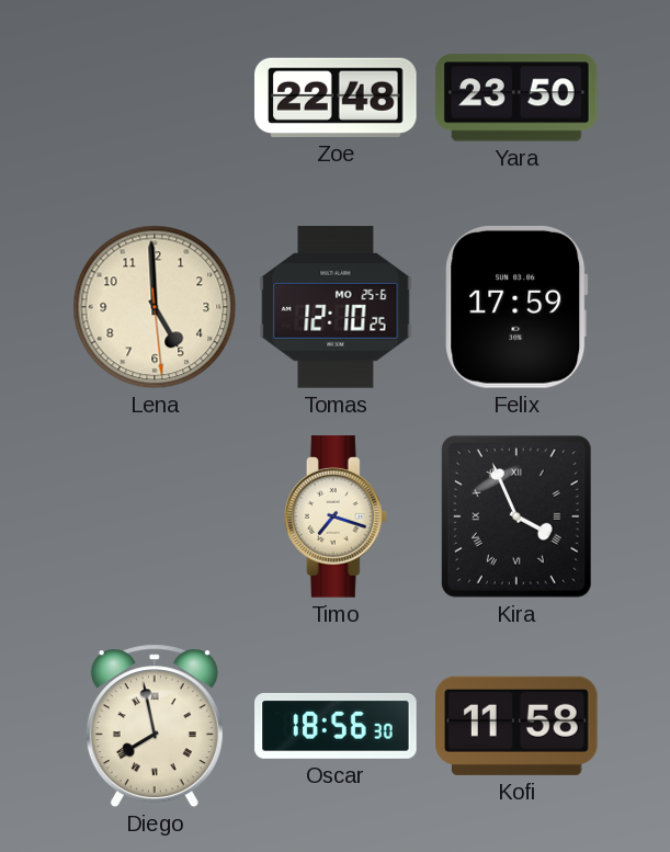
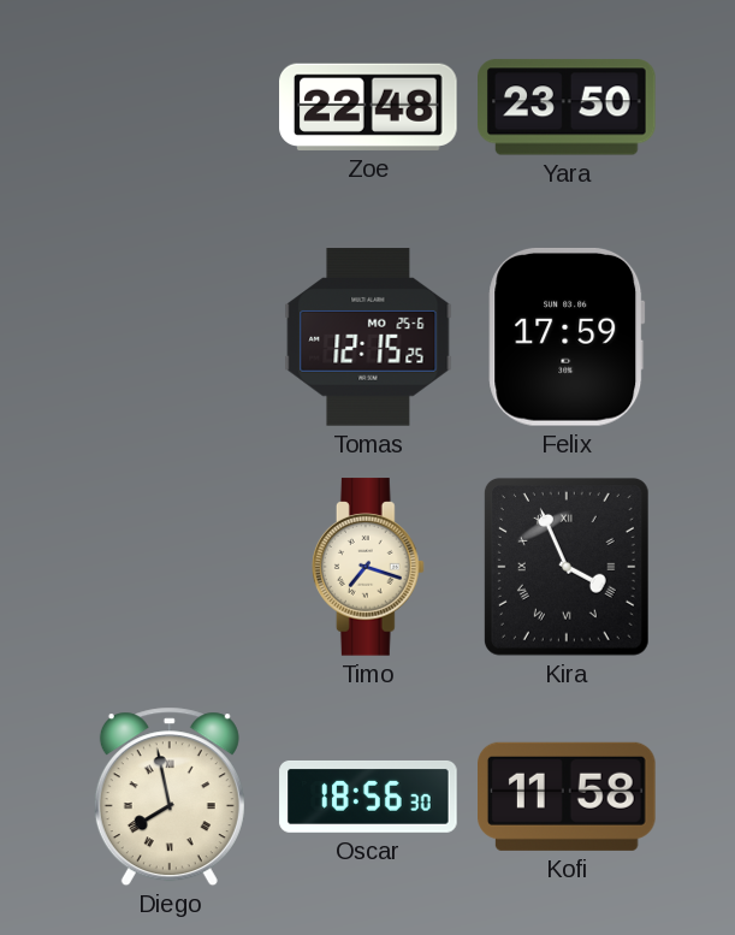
Lena: 4:59 -> none
Tomas: 12:10 -> 12:15
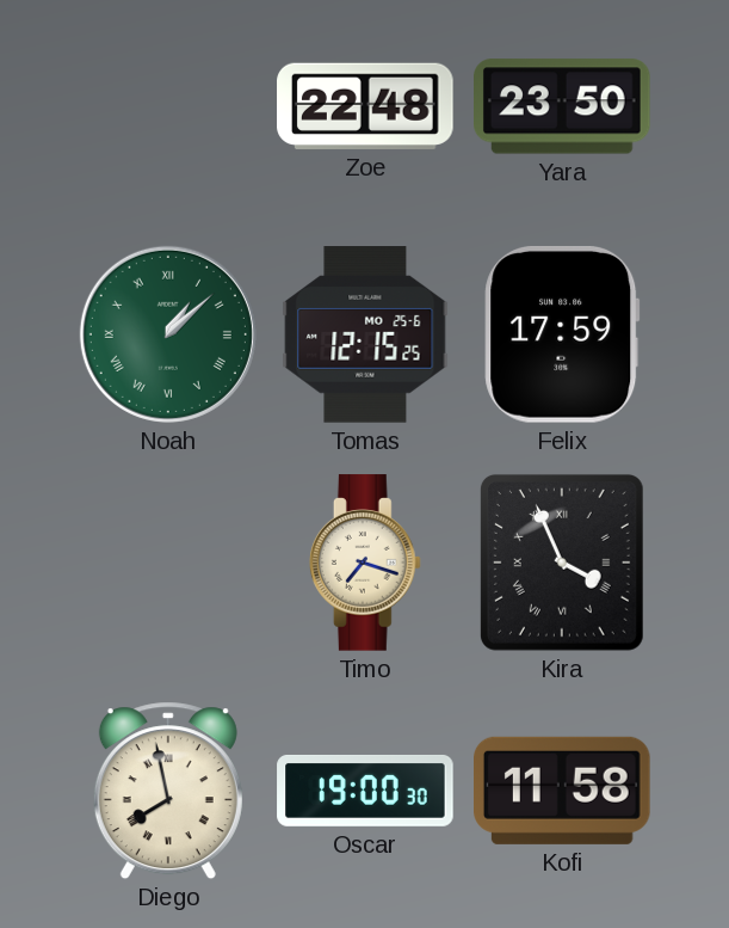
Noah: none -> 1:08
Oscar: 18:56 -> 19:00
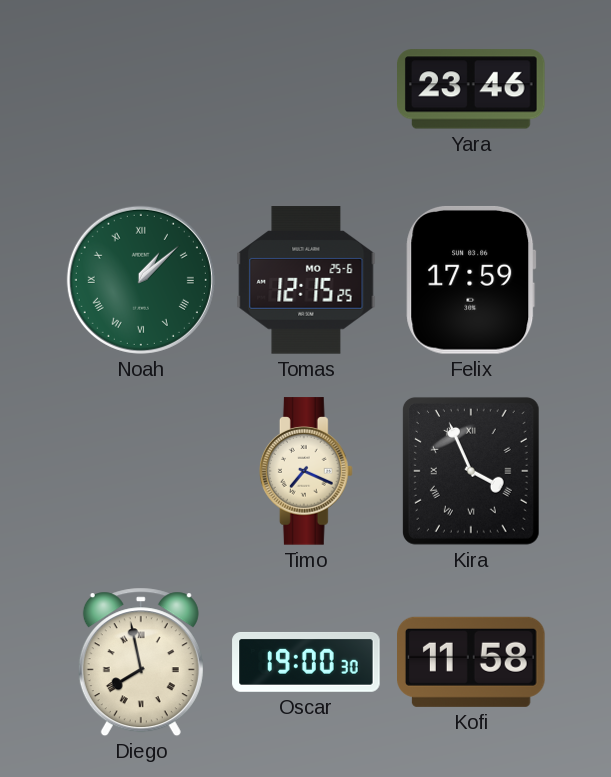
Zoe: 22:48 -> none
Yara: 23:50 -> 23:46
Timo: 7:18 -> 7:19
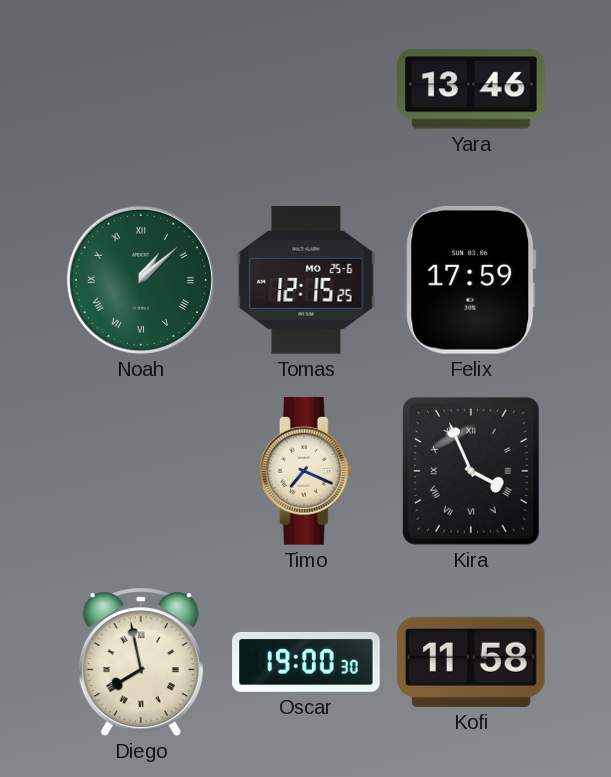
Yara: 23:46 -> 13:46
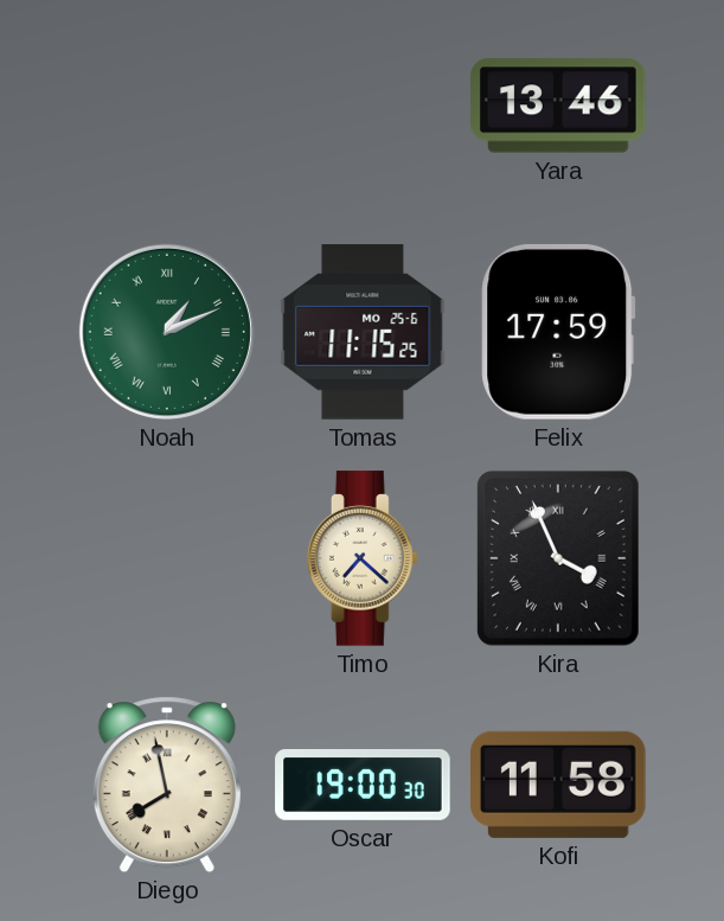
Noah: 1:08 -> 1:11
Tomas: 12:15 -> 11:15
Timo: 7:19 -> 7:22
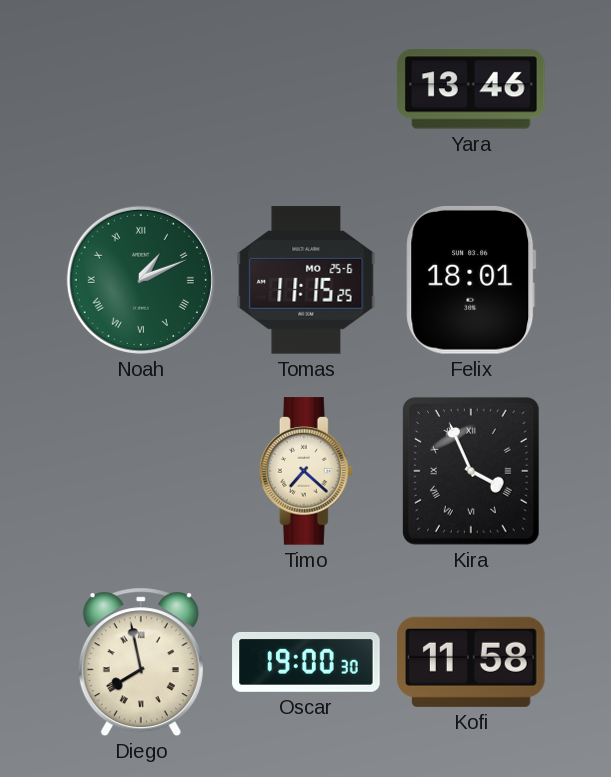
Felix: 17:59 -> 18:01
